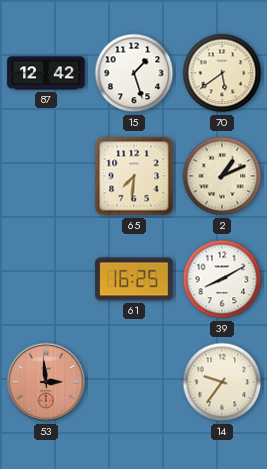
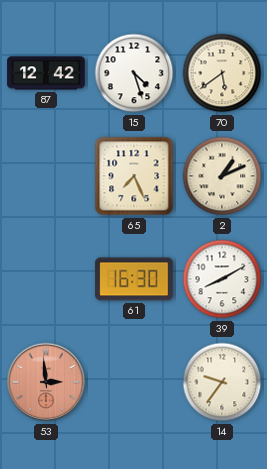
15: 1:27 -> 4:27
65: 7:31 -> 7:26
61: 16:25 -> 16:30
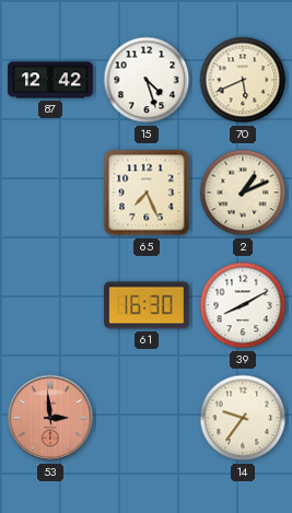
70: 5:39 -> 5:41
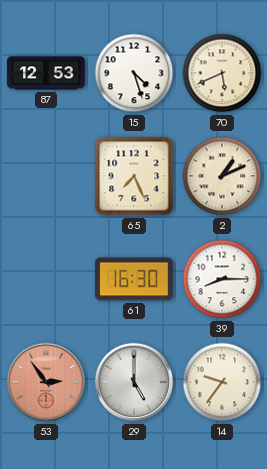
87: 12:42 -> 12:53
39: 8:10 -> 8:15
53: 2:59 -> 2:54
29: none -> 5:00
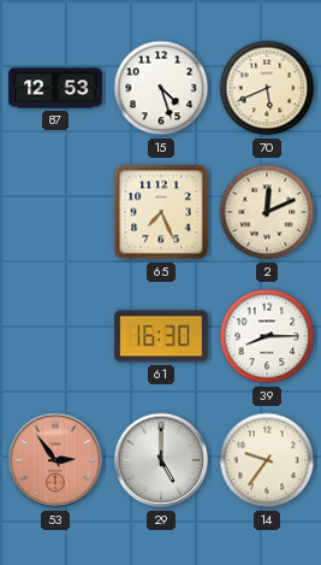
2: 1:11 -> 12:11
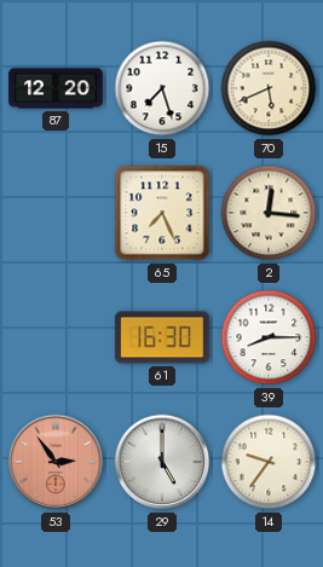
87: 12:53 -> 12:20
15: 4:27 -> 7:27
2: 12:11 -> 12:16
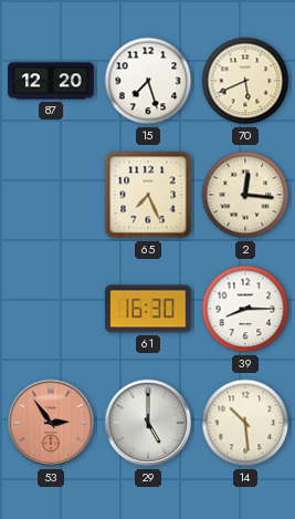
14: 9:36 -> 10:29
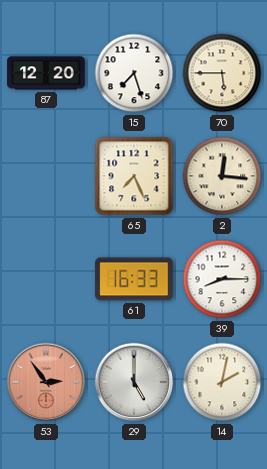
70: 5:41 -> 5:45
61: 16:30 -> 16:33
14: 10:29 -> 2:02
